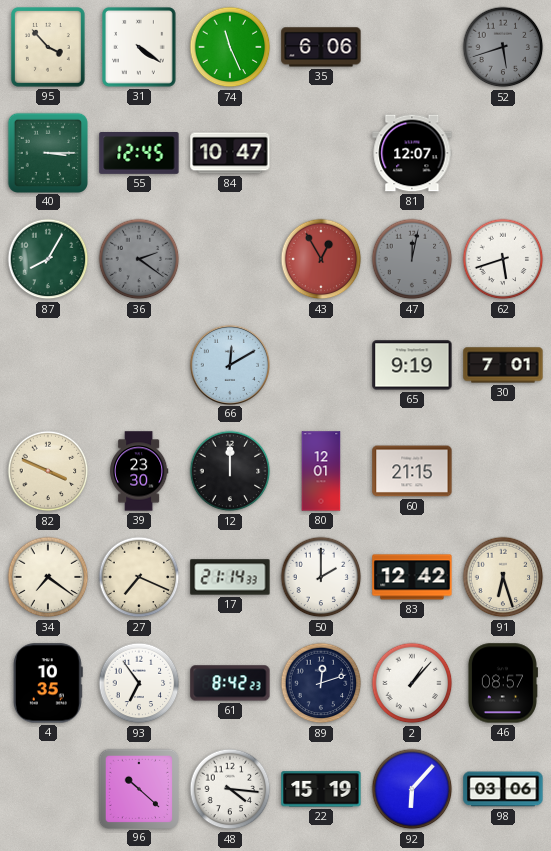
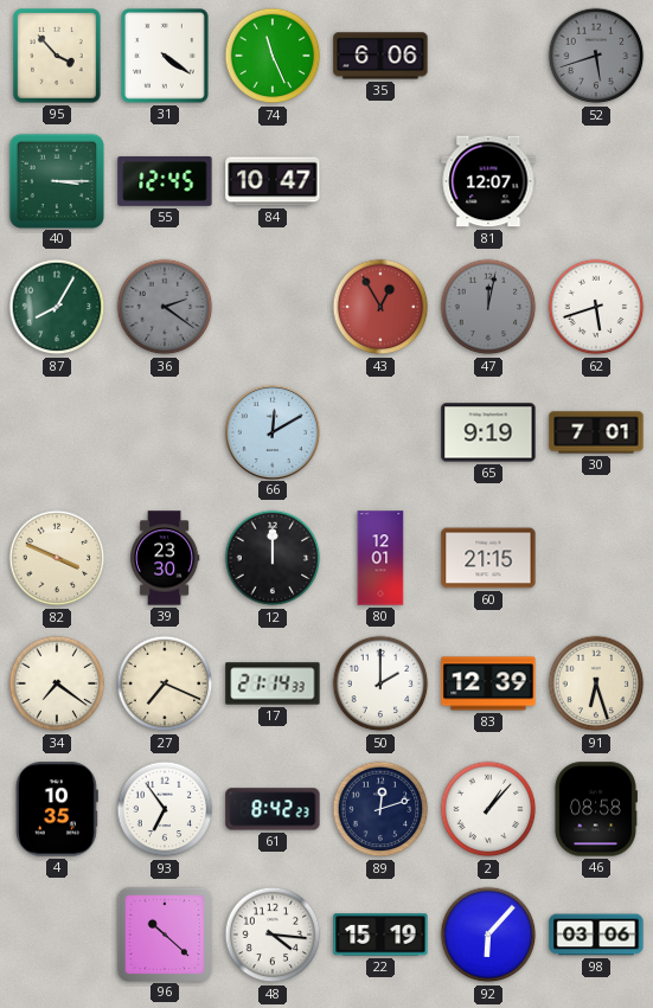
83: 12:42 -> 12:39
46: 08:57 -> 08:58
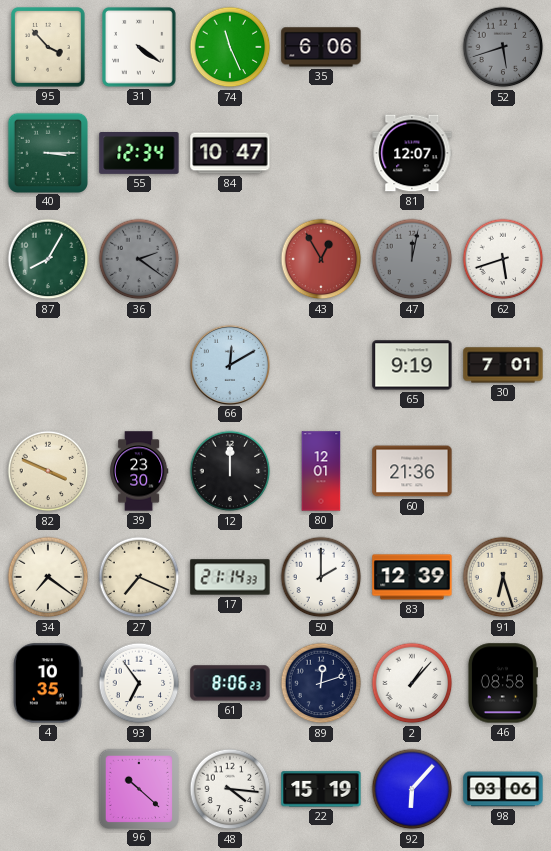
55: 12:45 -> 12:34
60: 21:15 -> 21:36
61: 8:42 -> 8:06
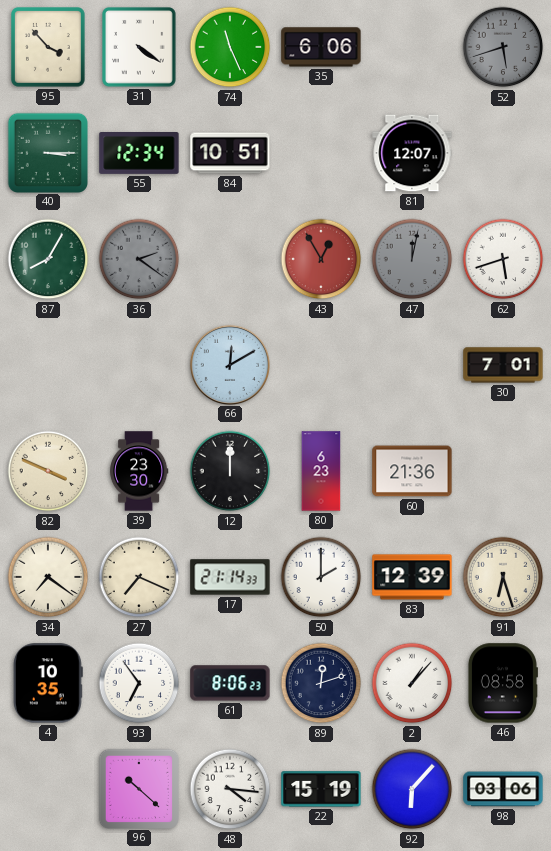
84: 10:47 -> 10:51
65: 9:19 -> none
80: 12:01 -> 6:23
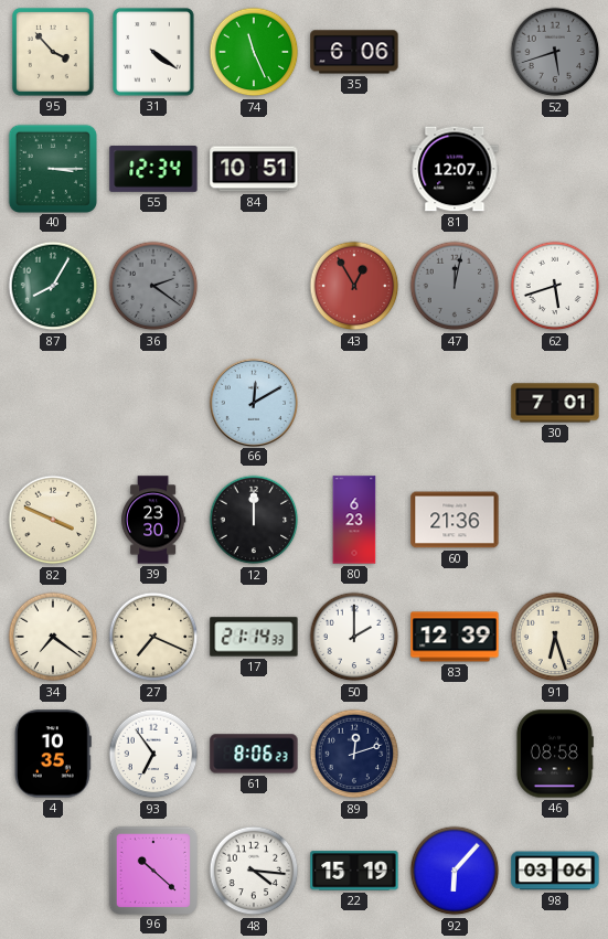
2: 1:07 -> none
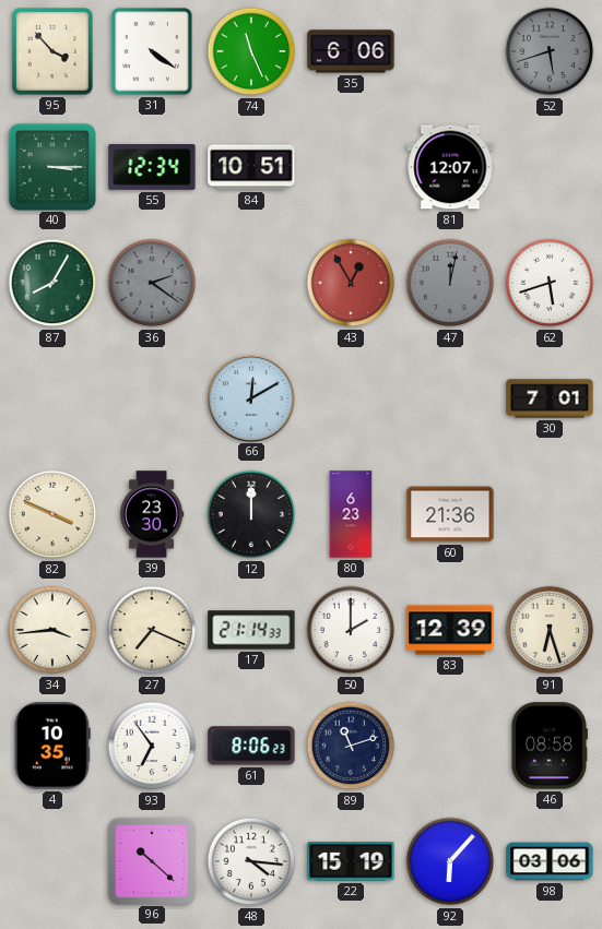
34: 7:21 -> 3:44
89: 12:12 -> 11:12
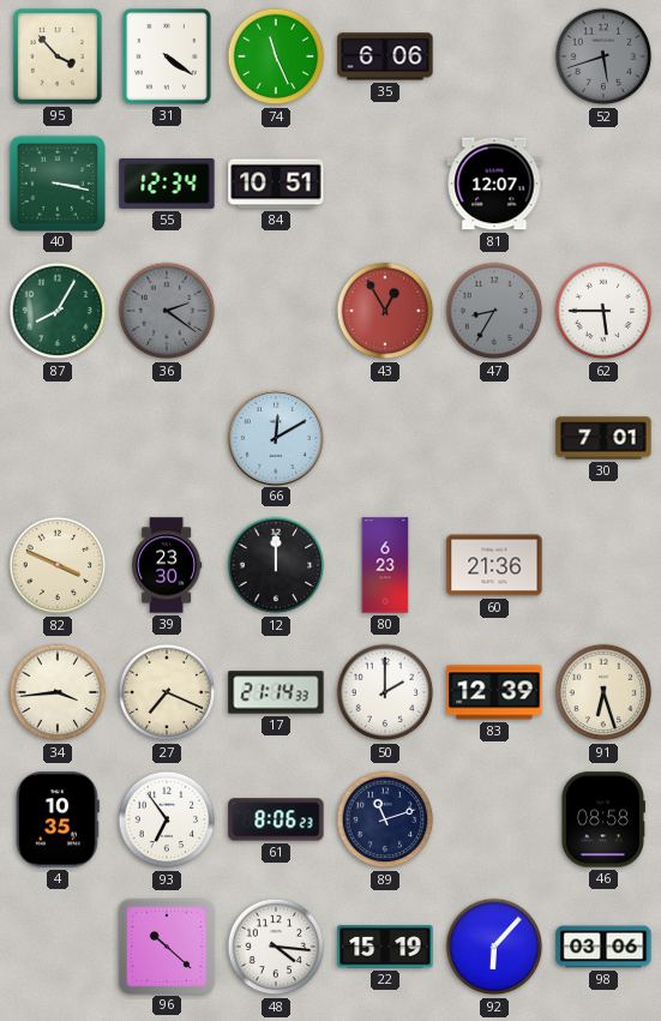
40: 3:15 -> 3:17
47: 12:02 -> 8:35
62: 5:42 -> 5:45
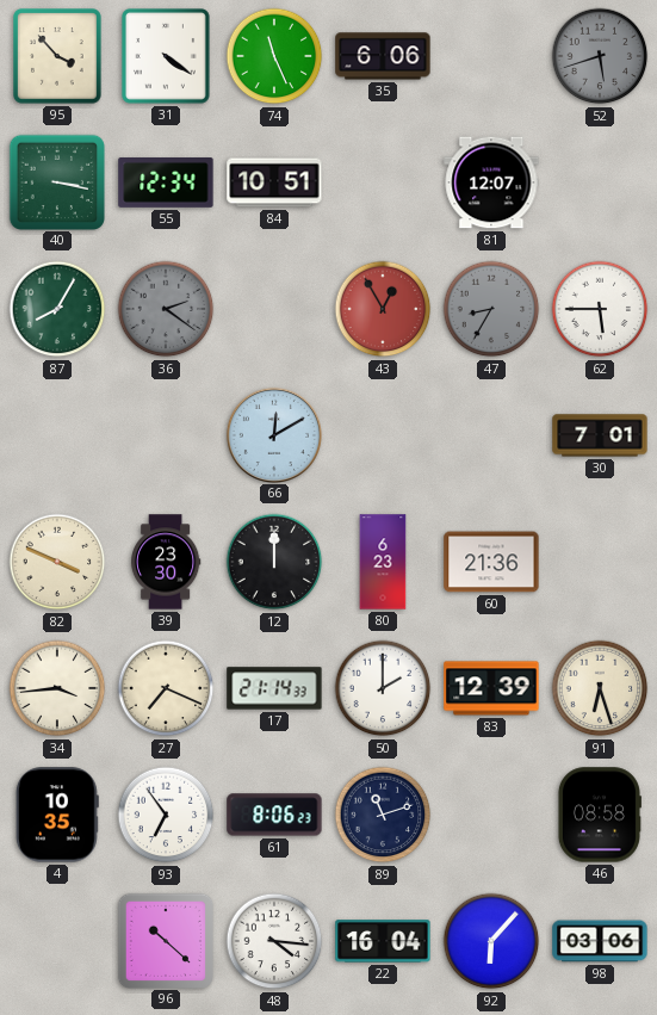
22: 15:19 -> 16:04
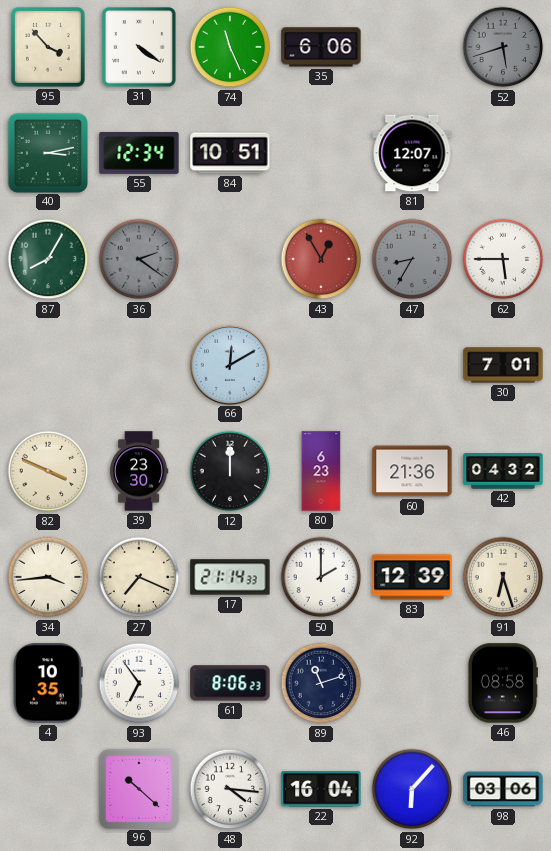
40: 3:17 -> 3:13
42: none -> 04:32
